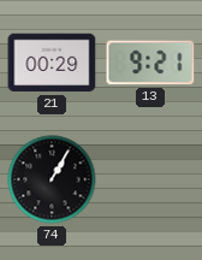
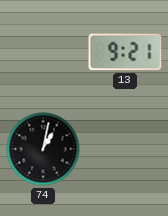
21: 00:29 -> none
74: 1:05 -> 1:02
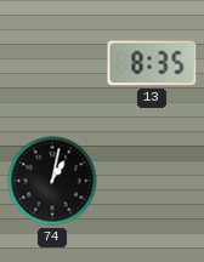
13: 9:21 -> 8:35
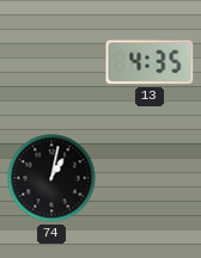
13: 8:35 -> 4:35
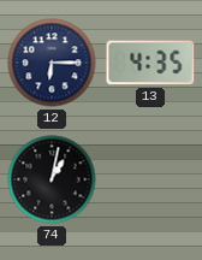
12: none -> 6:15
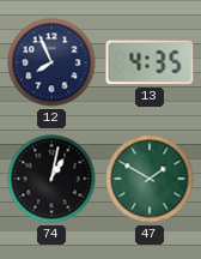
12: 6:15 -> 7:56
47: none -> 1:50
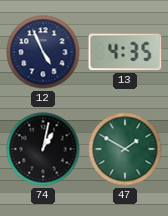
12: 7:56 -> 4:56
